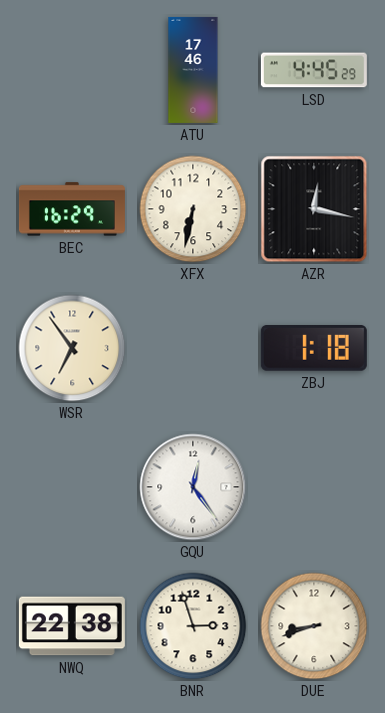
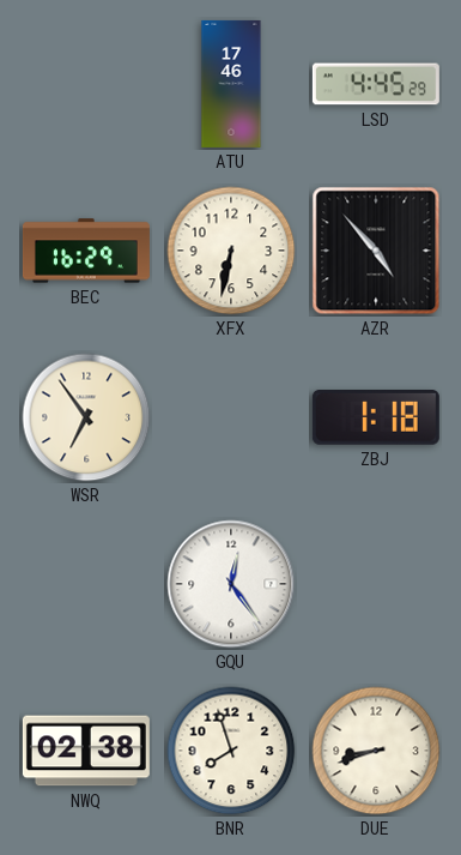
AZR: 12:17 -> 4:53
NWQ: 22:38 -> 02:38
BNR: 2:57 -> 7:57
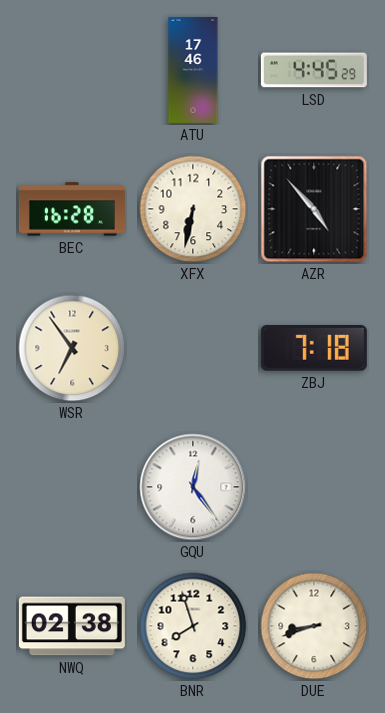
BEC: 16:29 -> 16:28
ZBJ: 1:18 -> 7:18
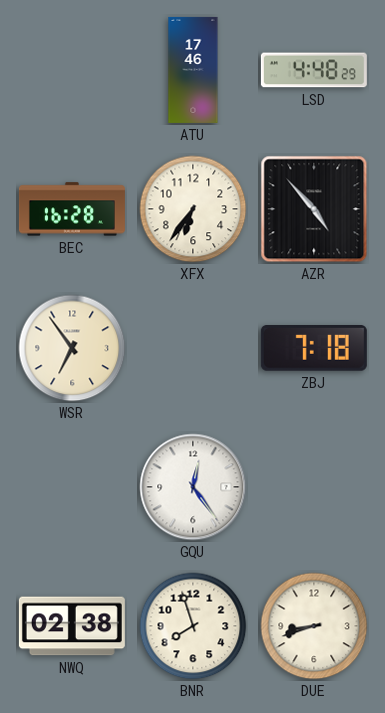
LSD: 4:45 -> 4:48
XFX: 6:32 -> 6:36
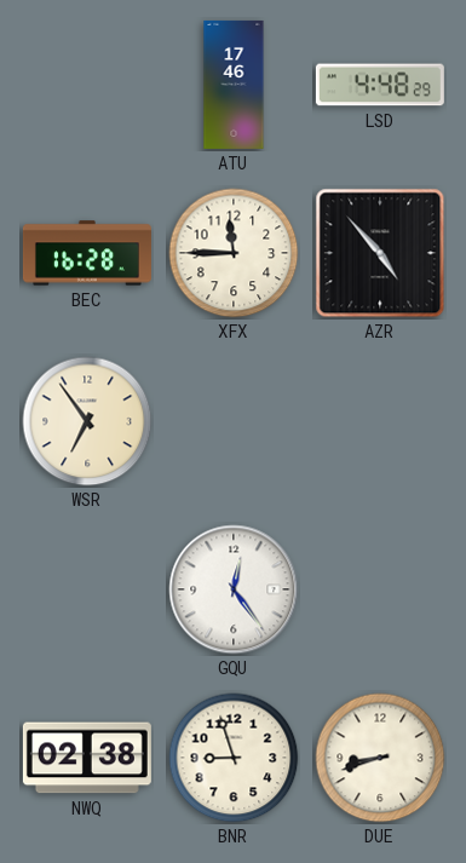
XFX: 6:36 -> 11:45
ZBJ: 7:18 -> none
BNR: 7:57 -> 8:57
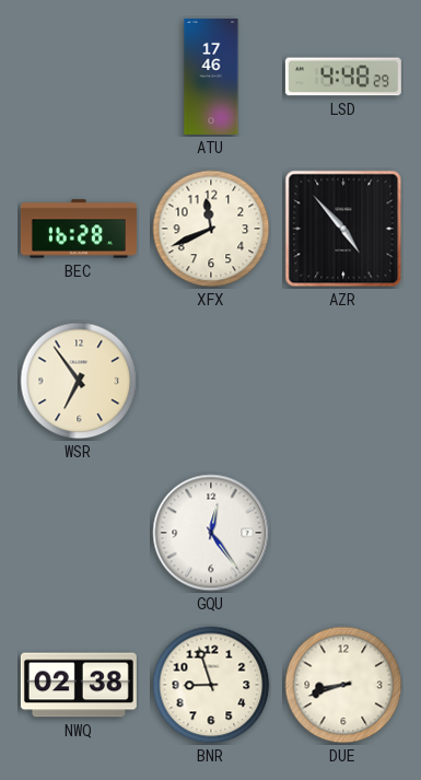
XFX: 11:45 -> 11:41
